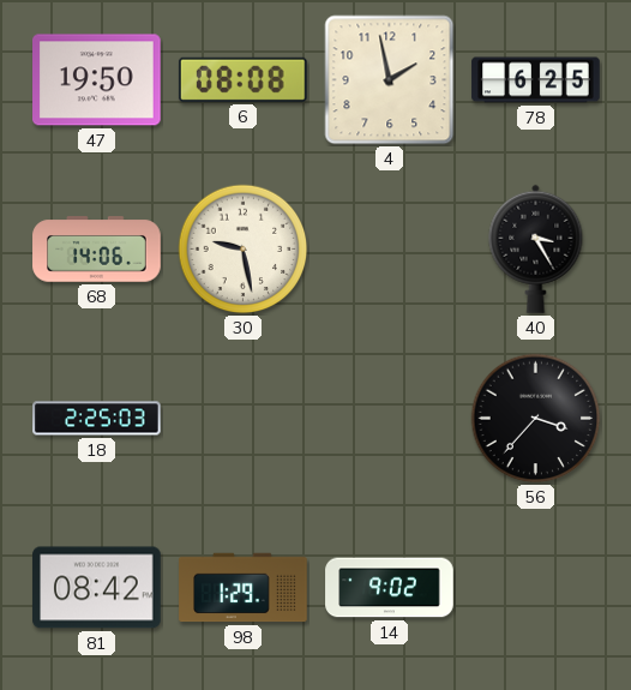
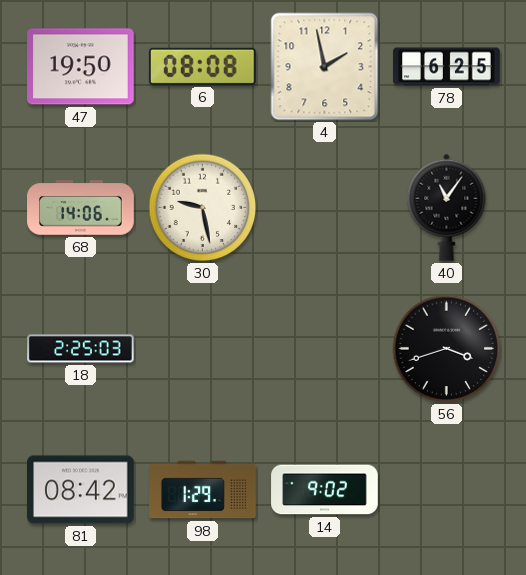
40: 3:25 -> 11:06
56: 3:37 -> 3:42
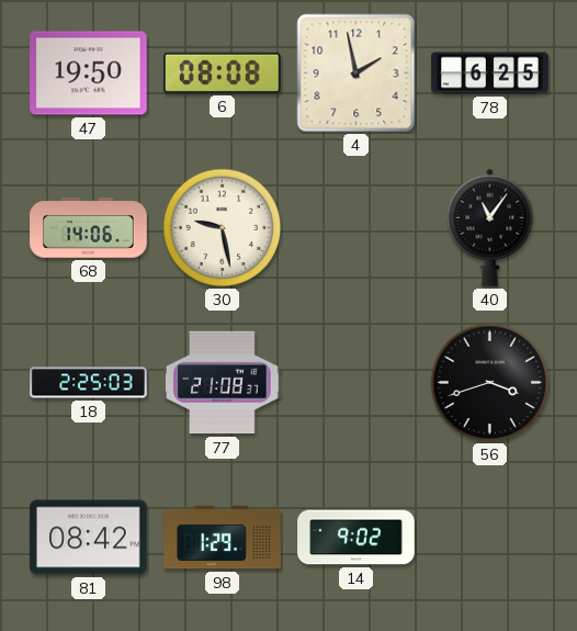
77: none -> 21:08
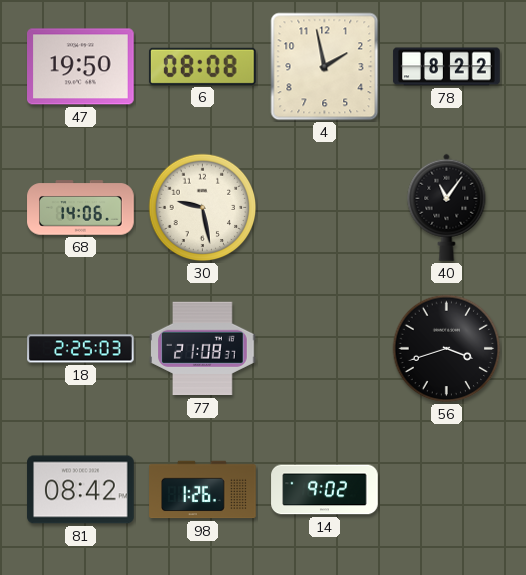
78: 6:25 -> 8:22
98: 1:29 -> 1:26
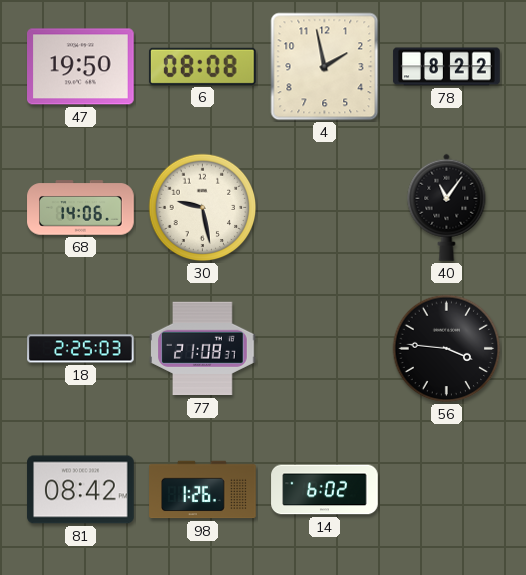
56: 3:42 -> 3:46
14: 9:02 -> 6:02
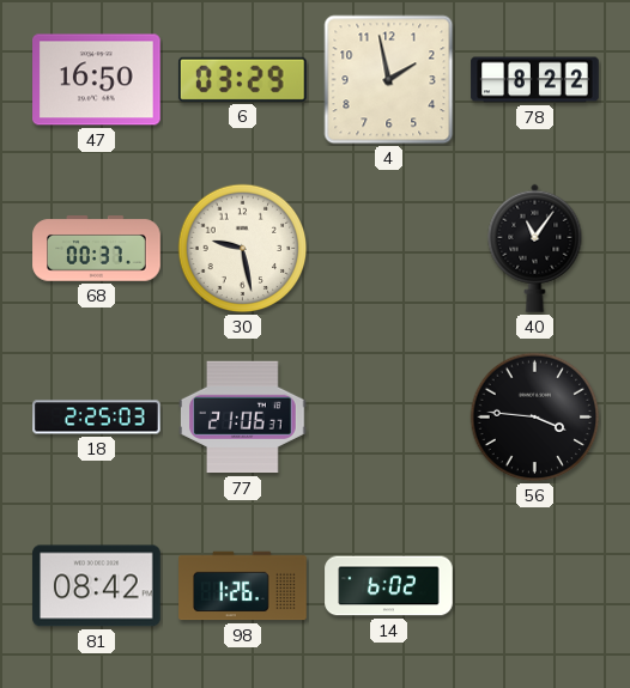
47: 19:50 -> 16:50
6: 08:08 -> 03:29
68: 14:06 -> 00:37
77: 21:08 -> 21:06
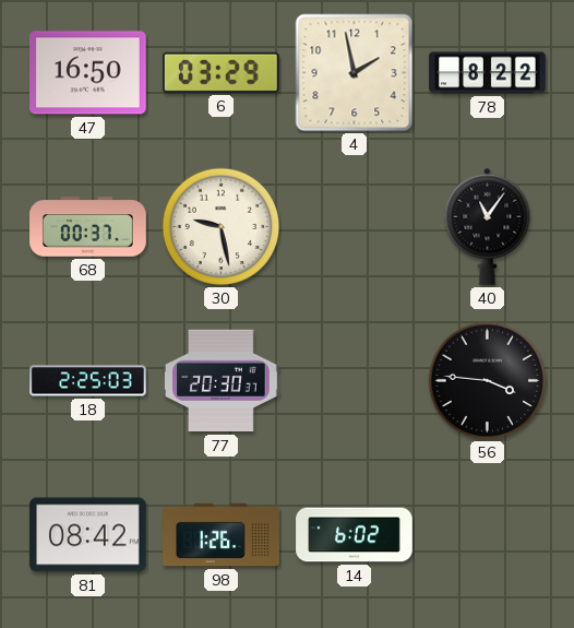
77: 21:06 -> 20:30
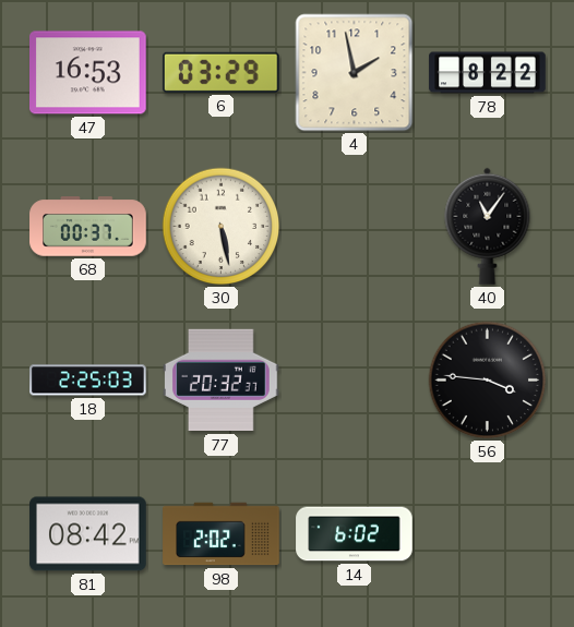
47: 16:50 -> 16:53
30: 9:28 -> 5:28
77: 20:30 -> 20:32
98: 1:26 -> 2:02
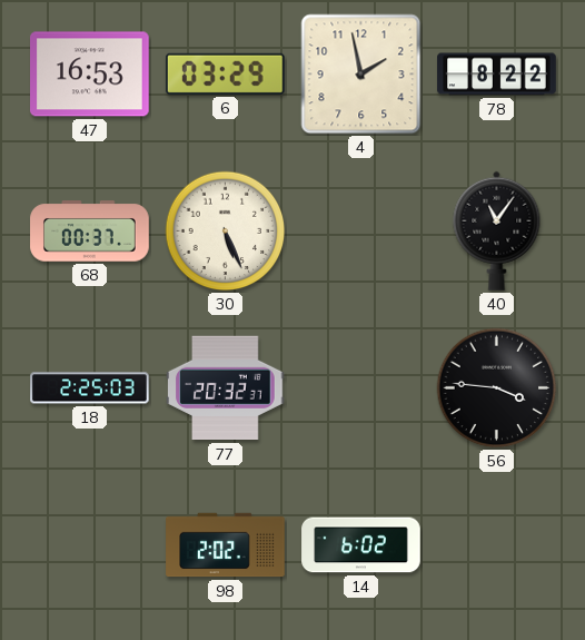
30: 5:28 -> 5:26
81: 08:42 -> none
